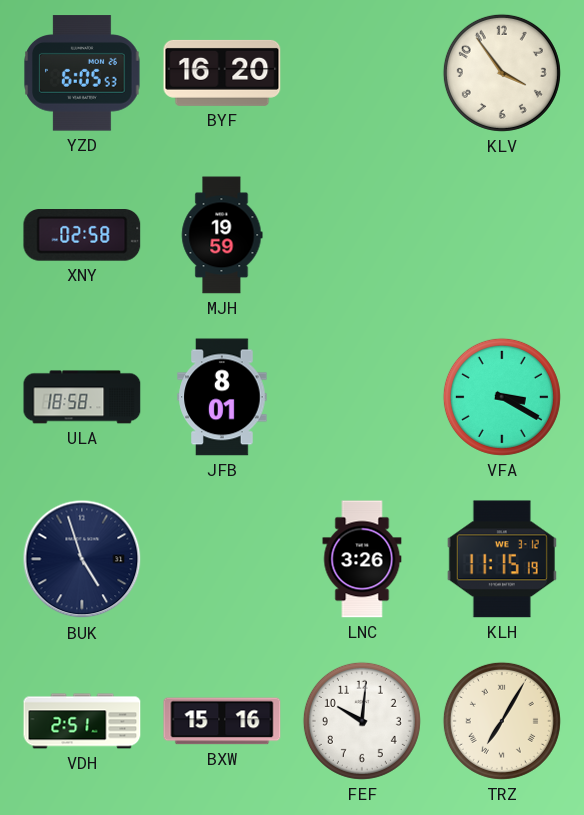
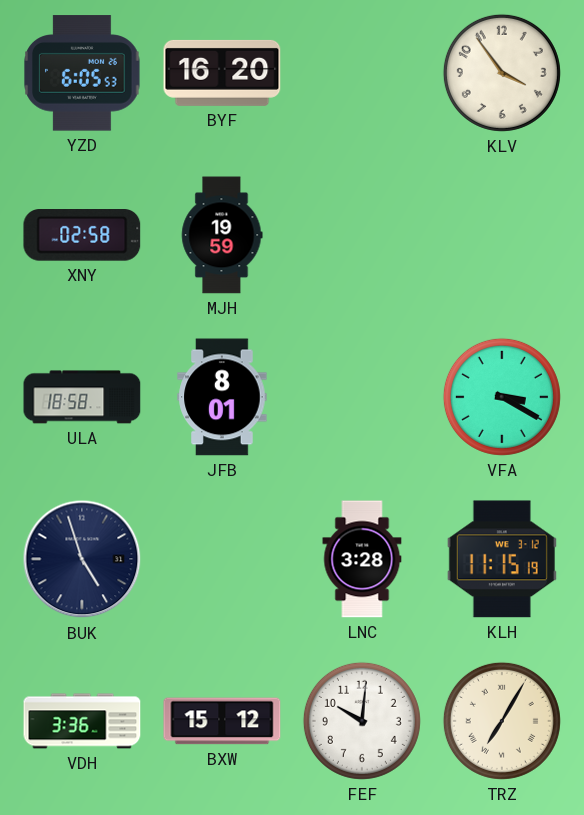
LNC: 3:26 -> 3:28
VDH: 2:51 -> 3:36
BXW: 15:16 -> 15:12
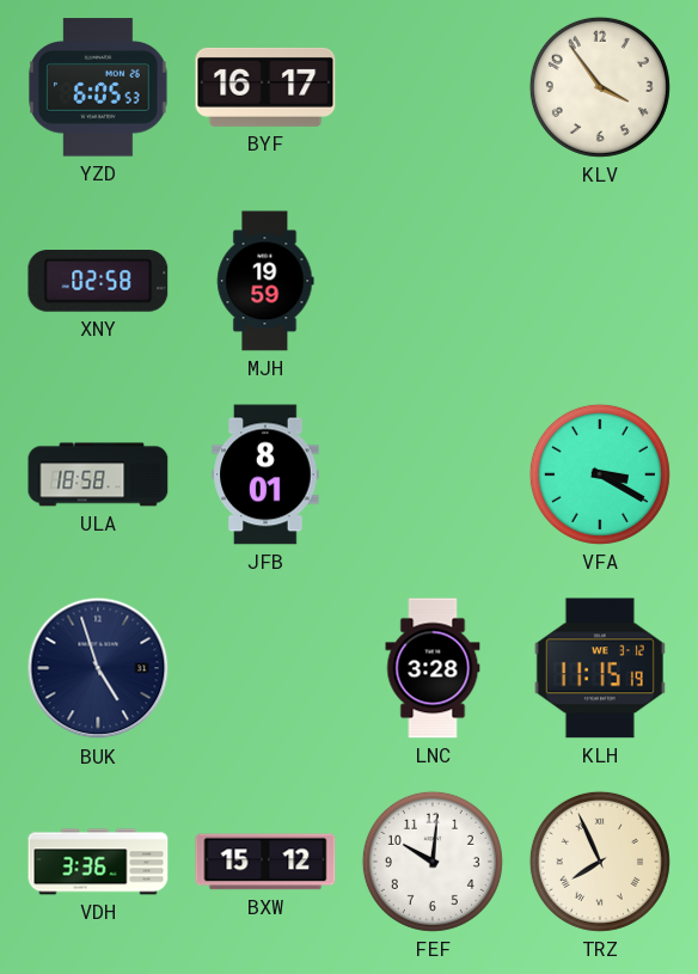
BYF: 16:20 -> 16:17
TRZ: 7:05 -> 7:56
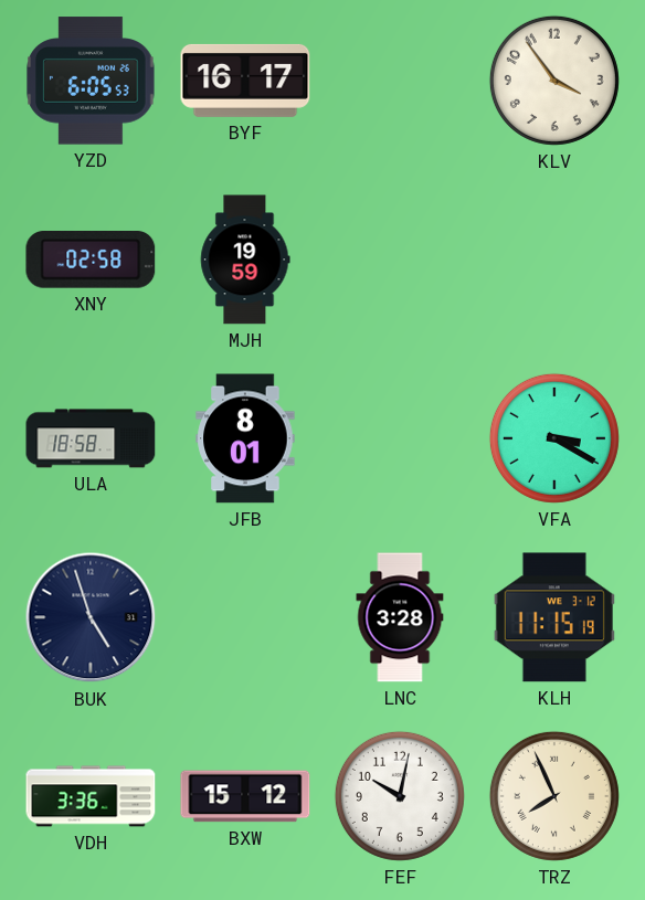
FEF: 10:01 -> 10:02
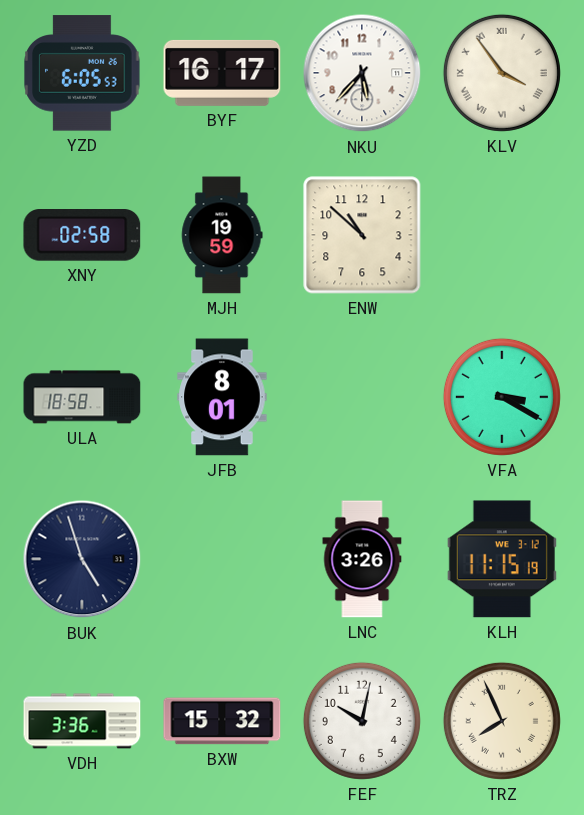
NKU: none -> 5:37
KLV numerals: Arabic -> Roman
ENW: none -> 10:52
LNC: 3:28 -> 3:26
BXW: 15:12 -> 15:32
